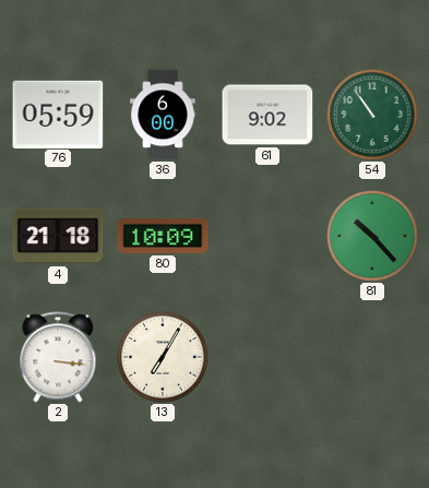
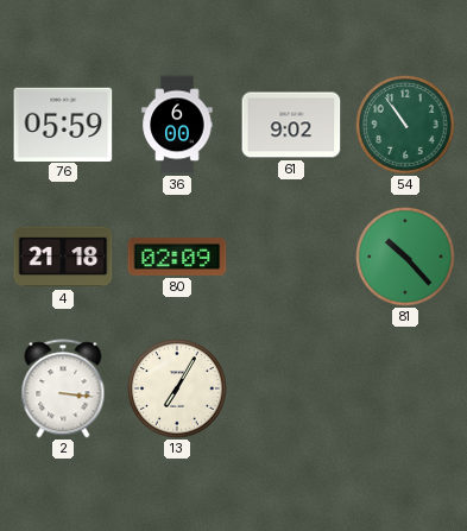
80: 10:09 -> 02:09
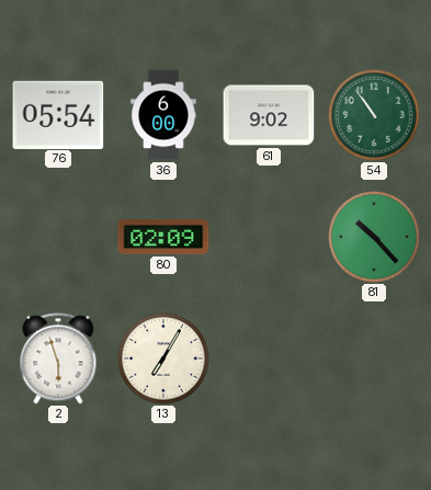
76: 05:59 -> 05:54
4: 21:18 -> none
2: 3:16 -> 5:57
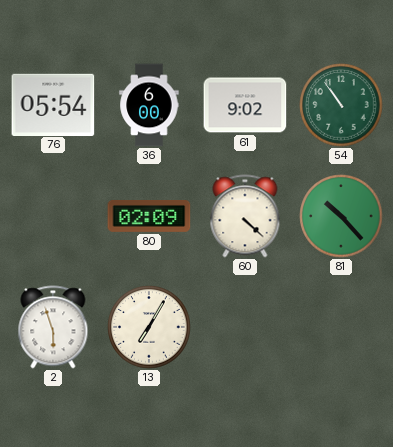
60: none -> 4:22
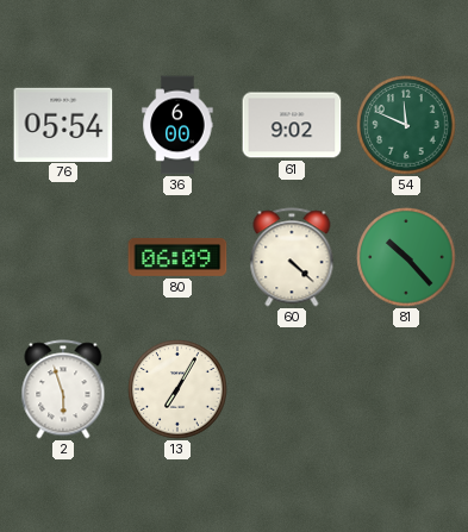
54: 10:54 -> 11:49
80: 02:09 -> 06:09
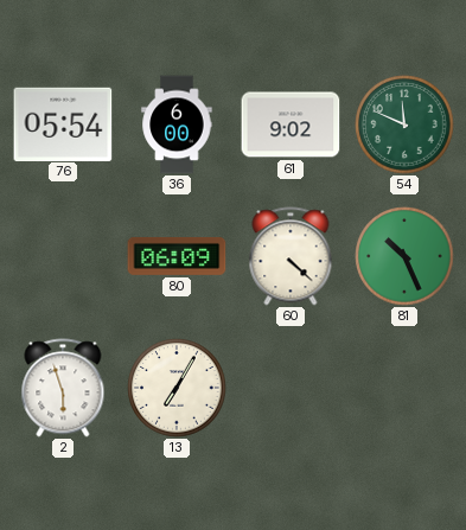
81: 10:23 -> 10:26
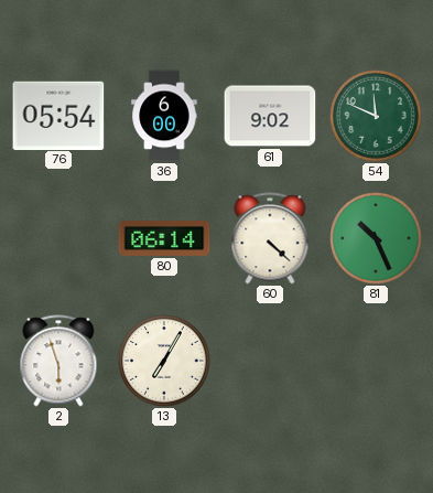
80: 06:09 -> 06:14
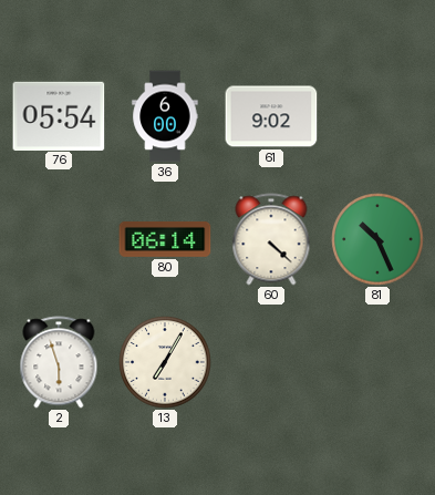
54: 11:49 -> none
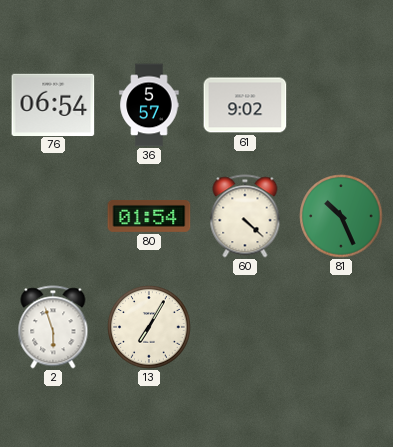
76: 05:54 -> 06:54
36: 6:00 -> 5:57
80: 06:14 -> 01:54
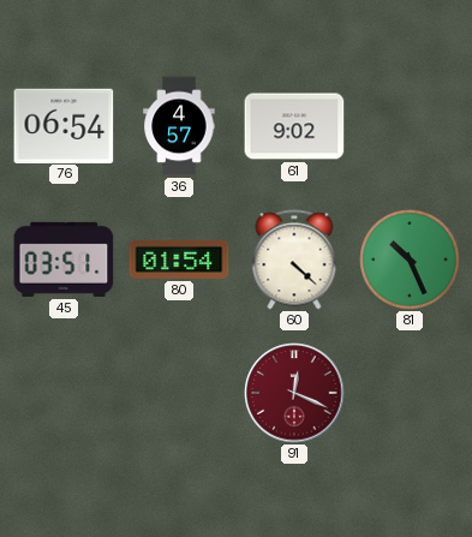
36: 5:57 -> 4:57
45: none -> 03:51
2: 5:57 -> none
13: 7:05 -> none
91: none -> 12:19
